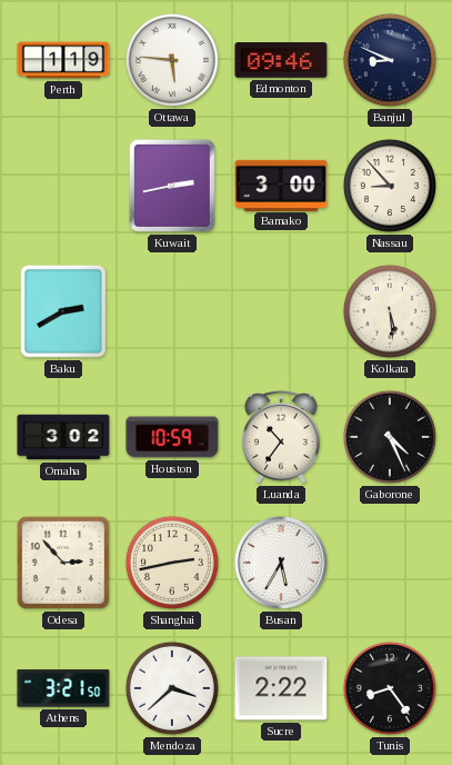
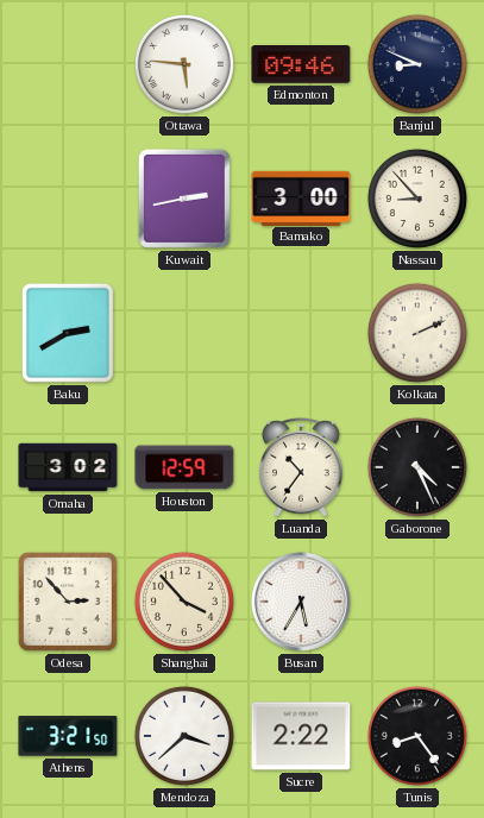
Perth: 1:19 -> none
Kolkata: 5:29 -> 2:11
Houston: 10:59 -> 12:59
Shanghai: 2:43 -> 3:53
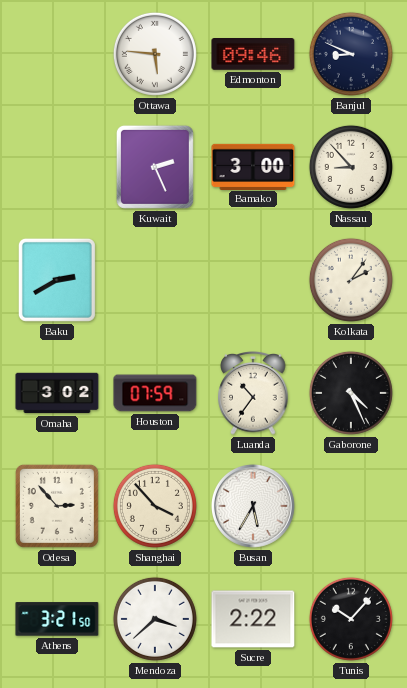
Kuwait: 2:43 -> 2:26
Kolkata: 2:11 -> 2:06
Houston: 12:59 -> 07:59
Tunis: 8:24 -> 10:07
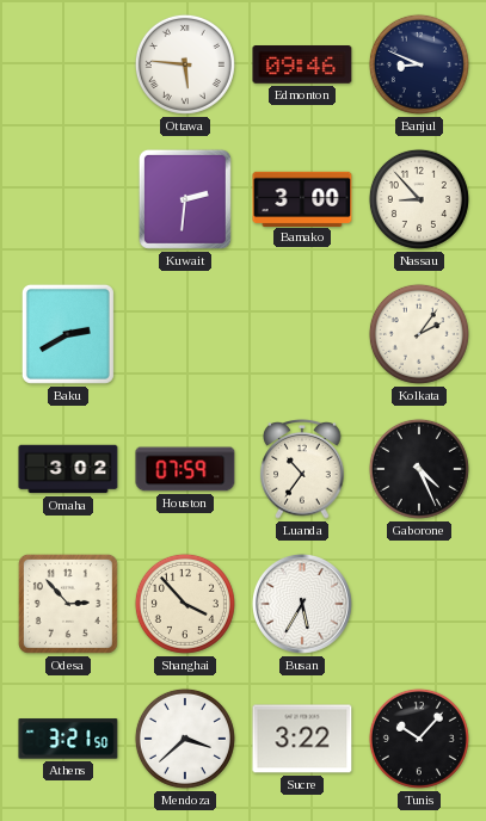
Kuwait: 2:26 -> 2:31
Sucre: 2:22 -> 3:22
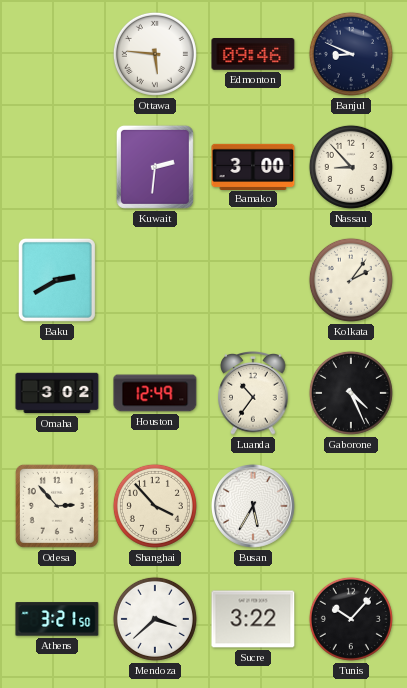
Houston: 07:59 -> 12:49
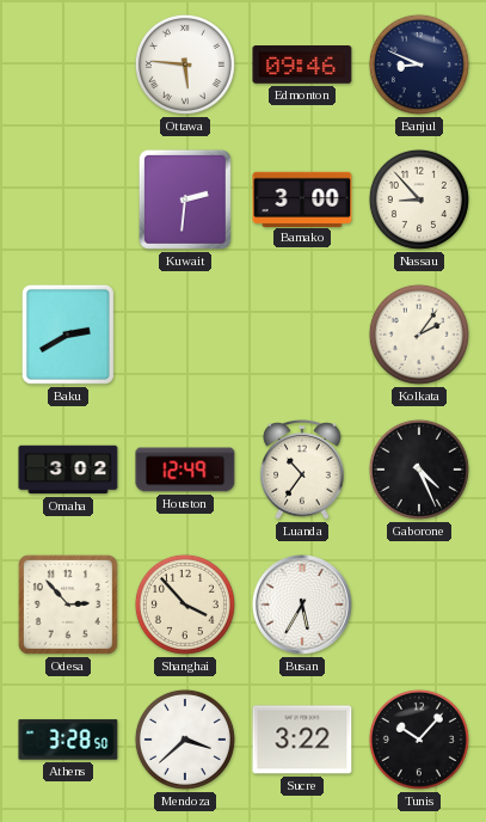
Athens: 3:21 -> 3:28
